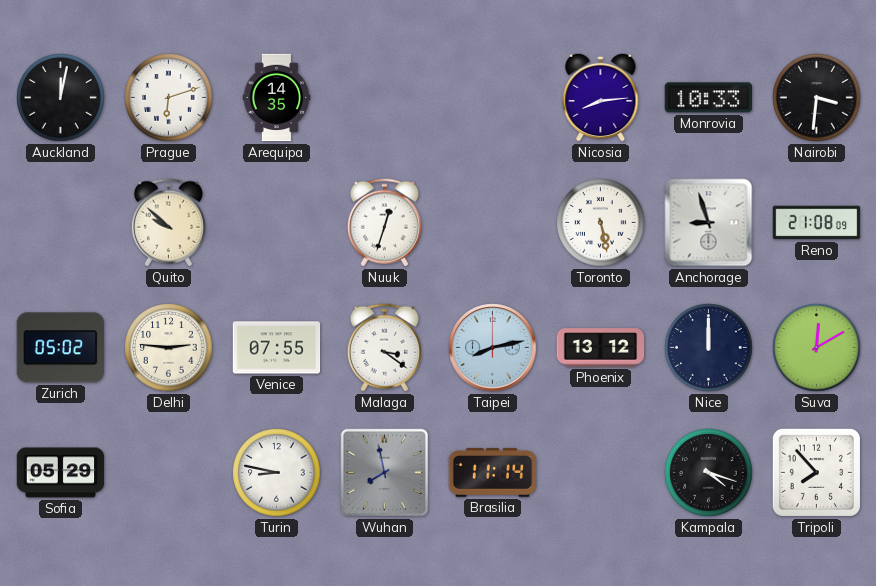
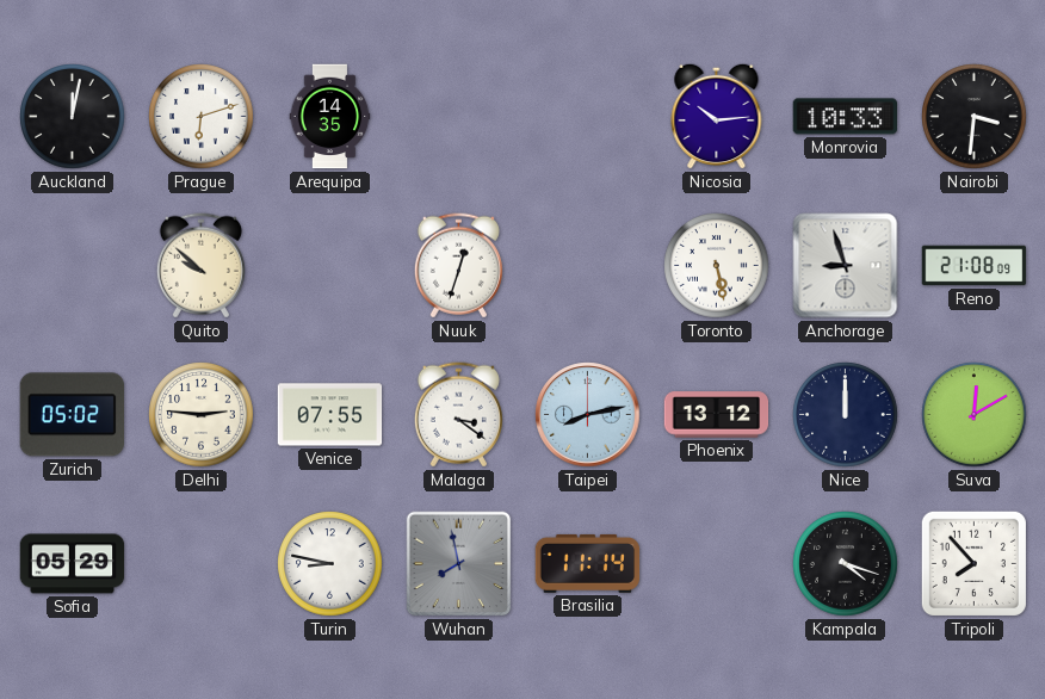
Nicosia: 8:14 -> 10:14
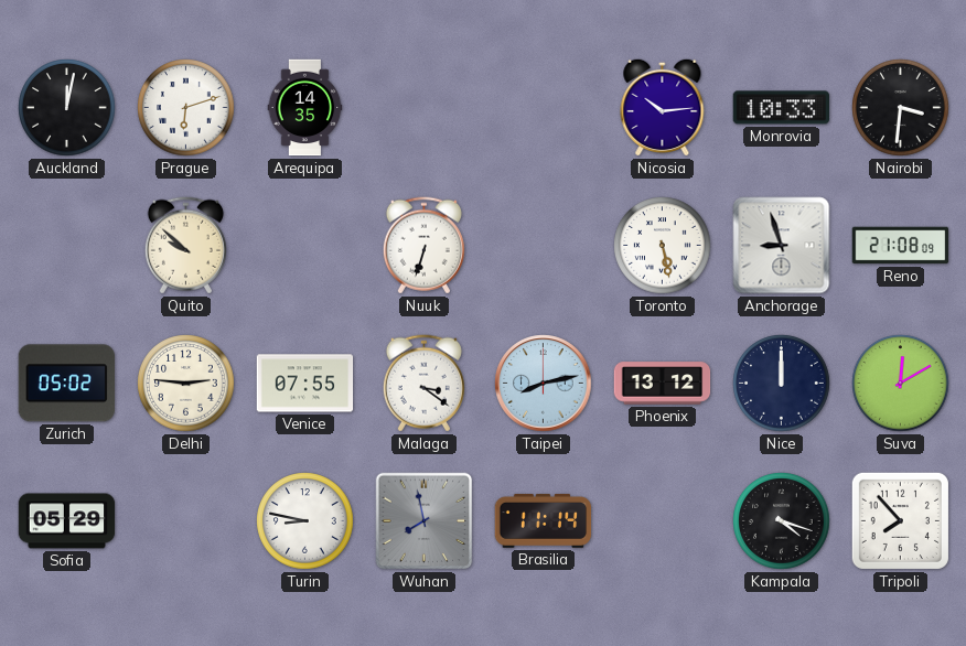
Nuuk: 12:33 -> 6:33
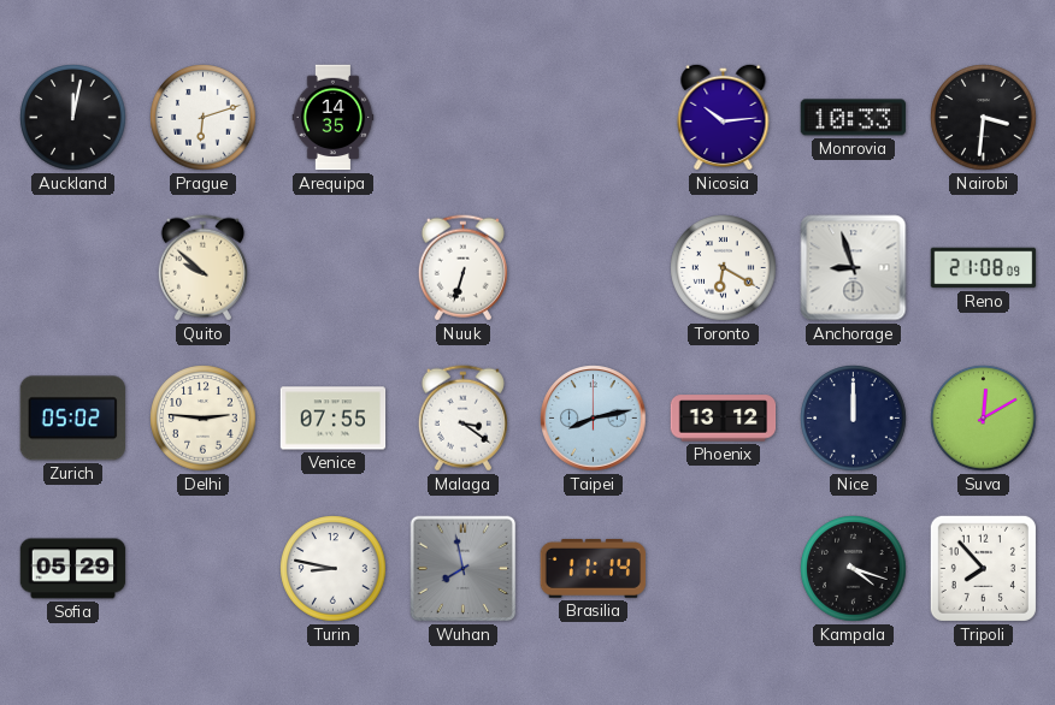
Toronto: 5:28 -> 6:20
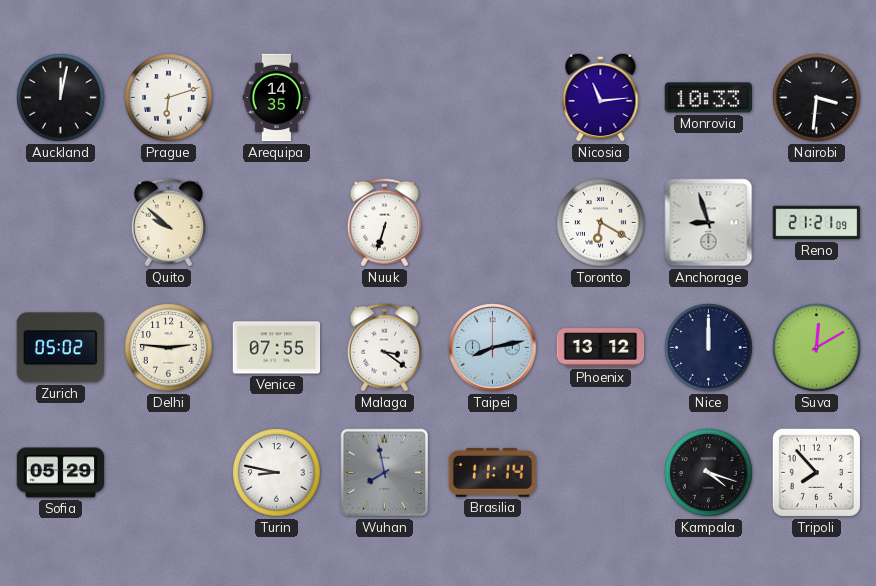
Nicosia: 10:14 -> 11:14
Reno: 21:08 -> 21:21
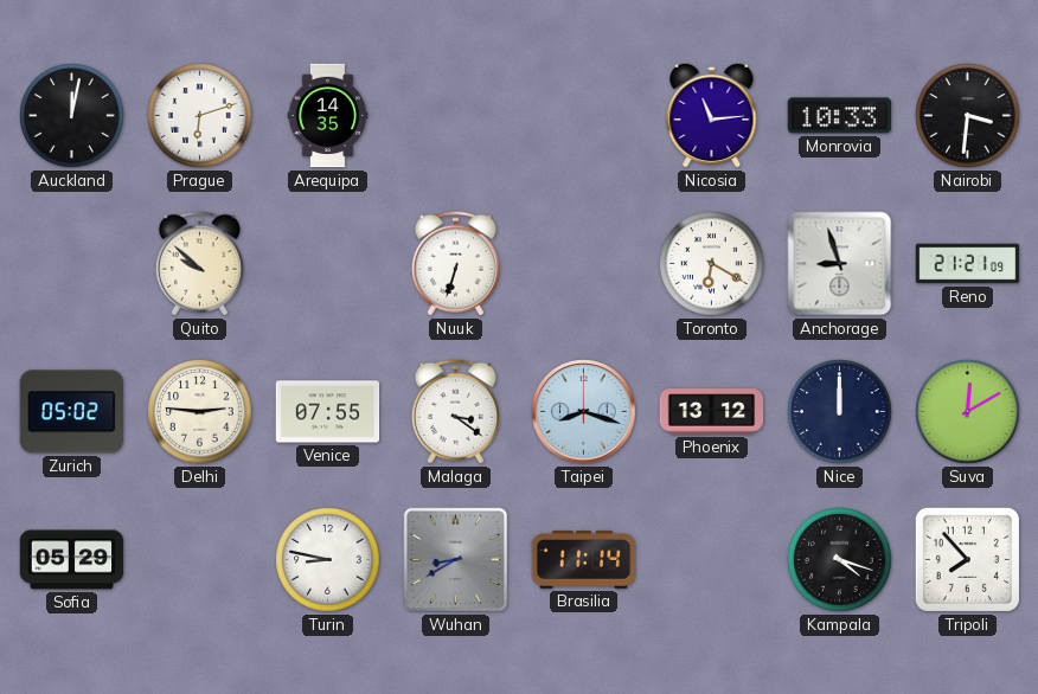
Taipei: 8:13 -> 8:18
Wuhan: 7:58 -> 8:40
